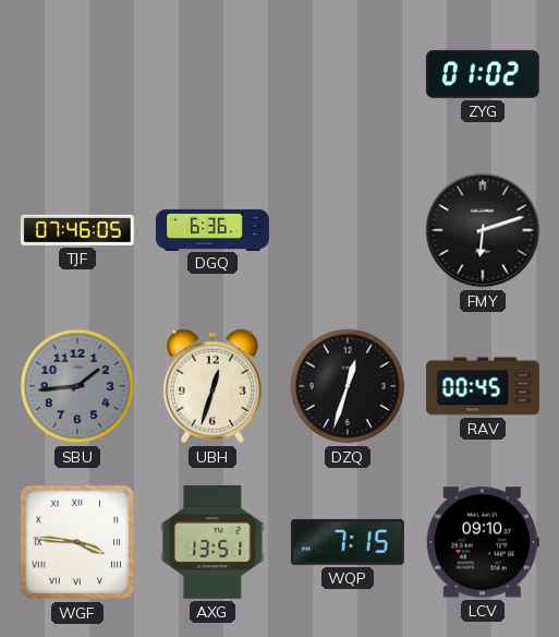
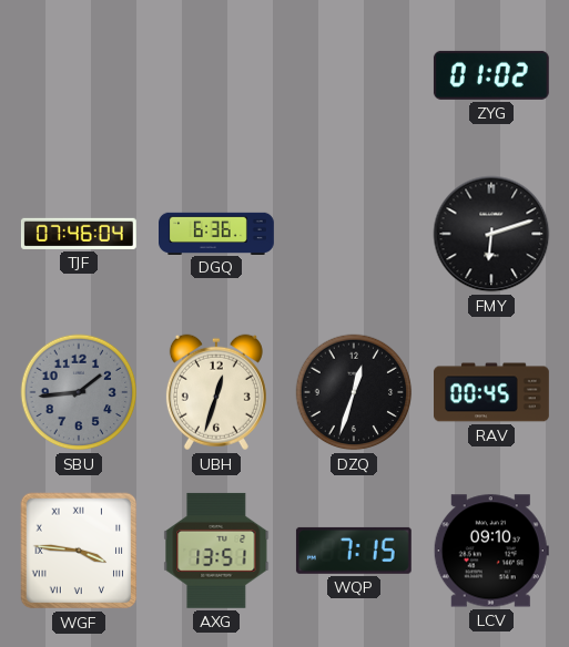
TJF: 07:46:05 -> 07:46:04
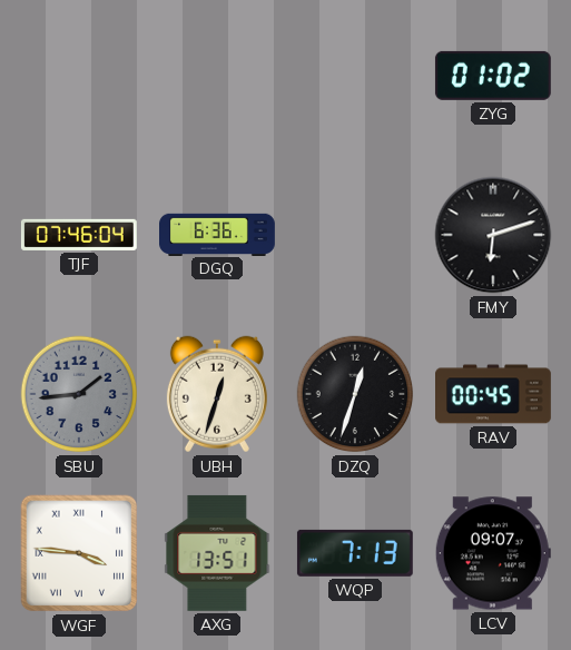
WQP: 7:15 -> 7:13
LCV: 09:10 -> 09:07
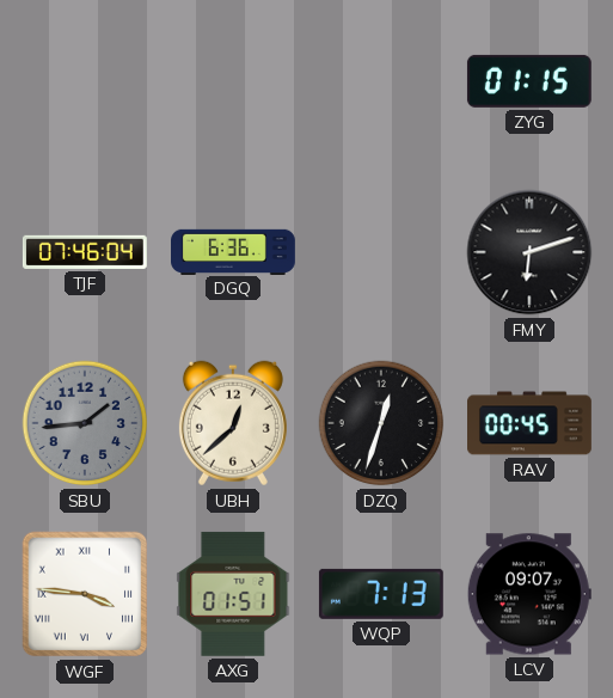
ZYG: 01:02 -> 01:15
UBH: 12:33 -> 12:38
AXG: 13:51 -> 01:51
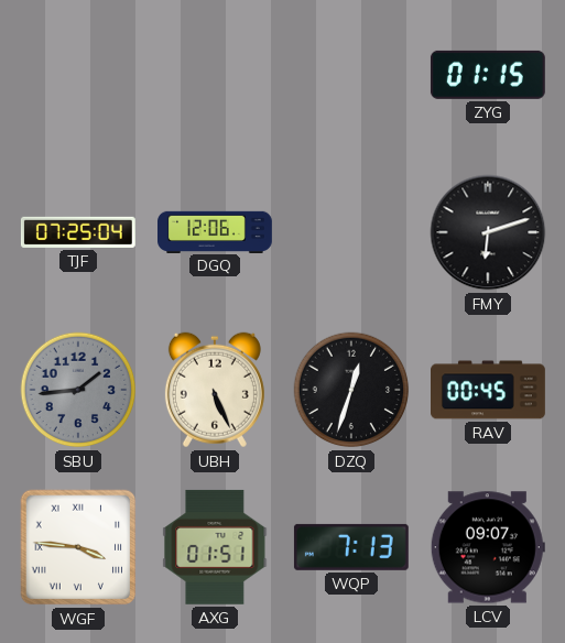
TJF: 07:46 -> 07:25
DGQ: 6:36 -> 12:06
UBH: 12:38 -> 5:26
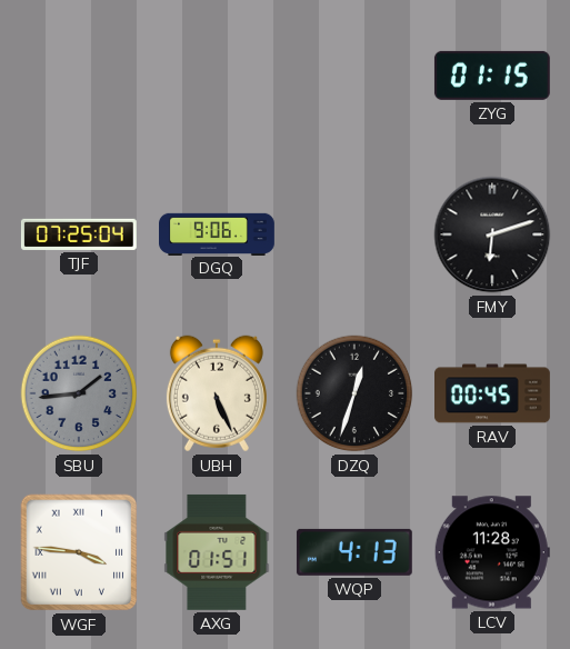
DGQ: 12:06 -> 9:06
WQP: 7:13 -> 4:13
LCV: 09:07 -> 11:28
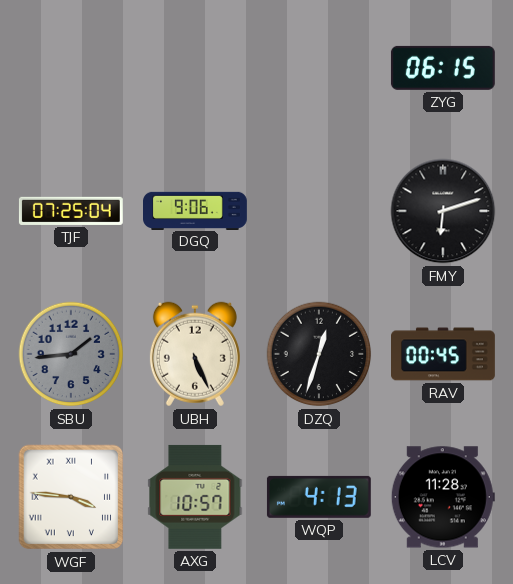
ZYG: 01:15 -> 06:15
AXG: 01:51 -> 10:57
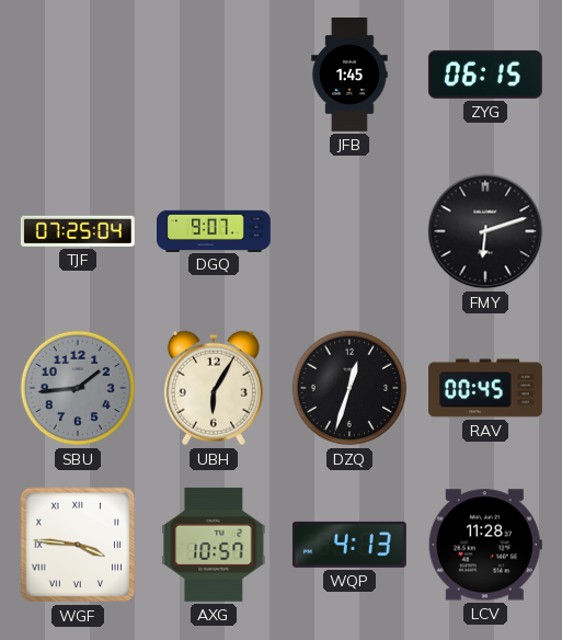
JFB: none -> 1:45
DGQ: 9:06 -> 9:07
UBH: 5:26 -> 6:05
